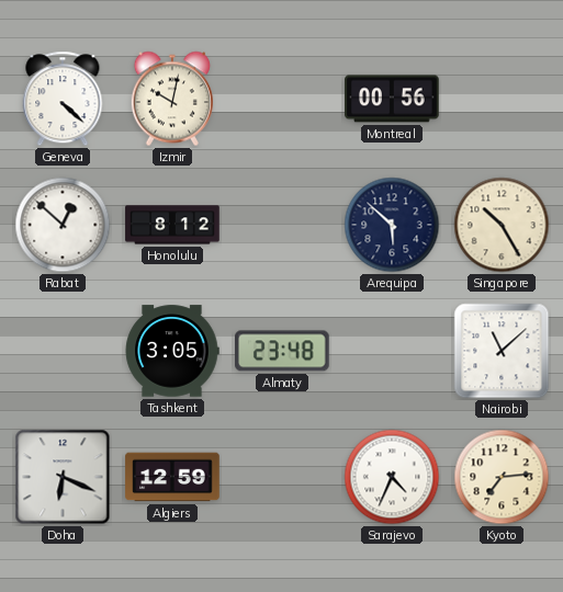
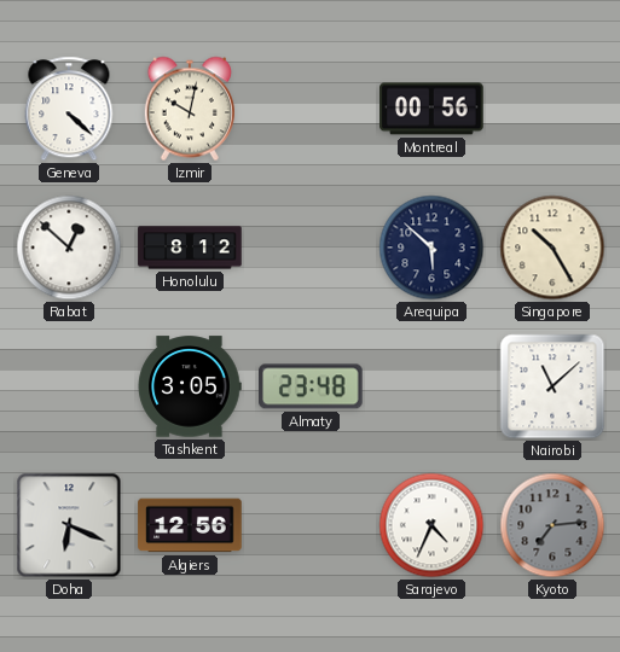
Algiers: 12:59 -> 12:56
Kyoto dial: cream -> grey
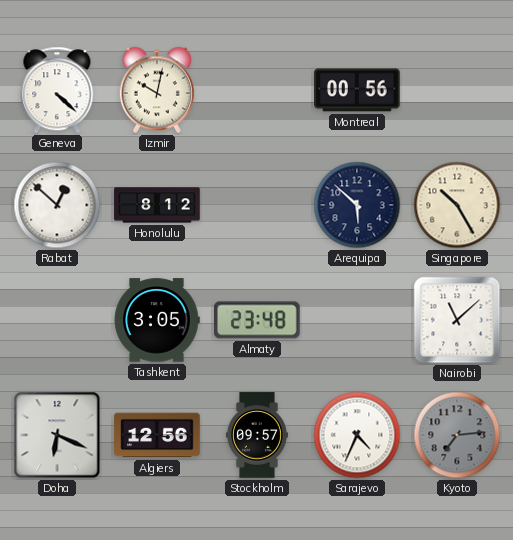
Stockholm: none -> 09:57
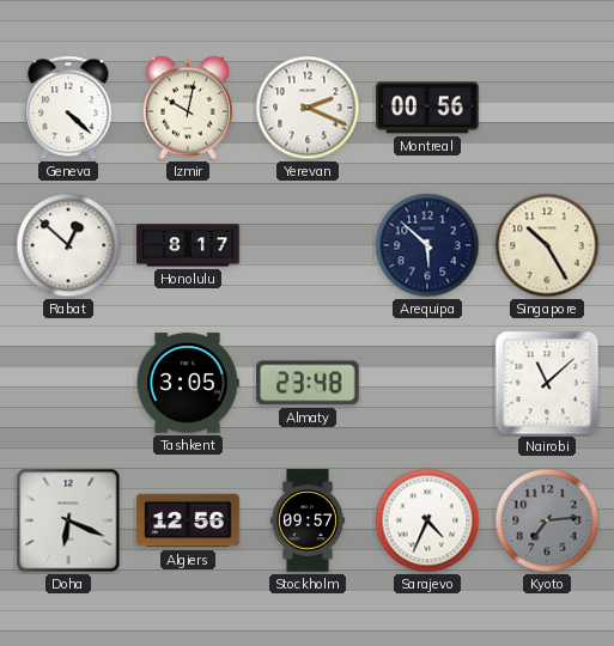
Yerevan: none -> 2:19
Honolulu: 8:12 -> 8:17
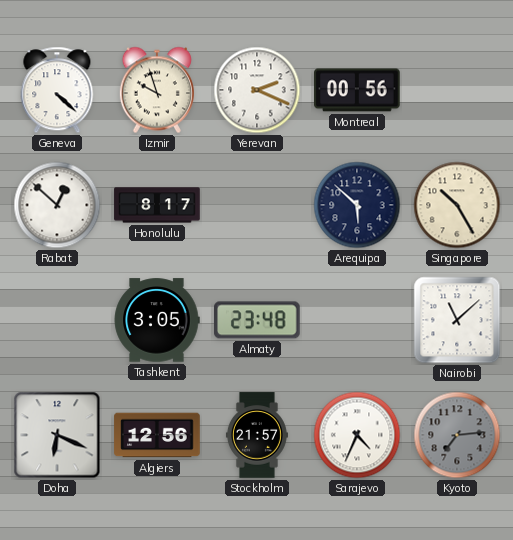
Izmir: 10:02 -> 9:57
Stockholm: 09:57 -> 21:57
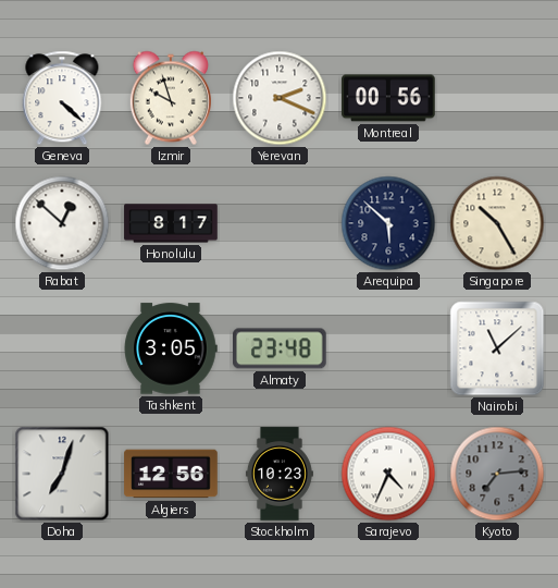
Doha: 6:19 -> 7:03
Stockholm: 21:57 -> 10:23
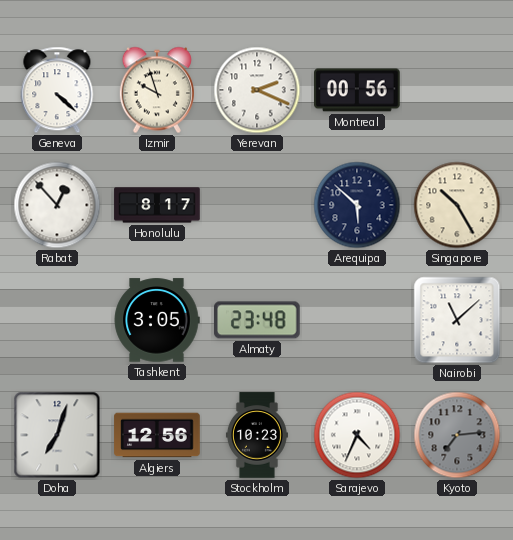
Rabat: 12:52 -> 12:53
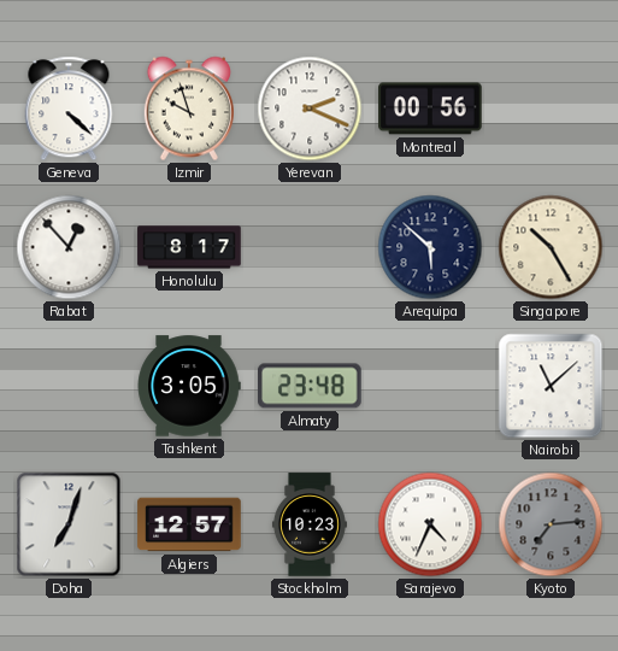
Algiers: 12:56 -> 12:57
